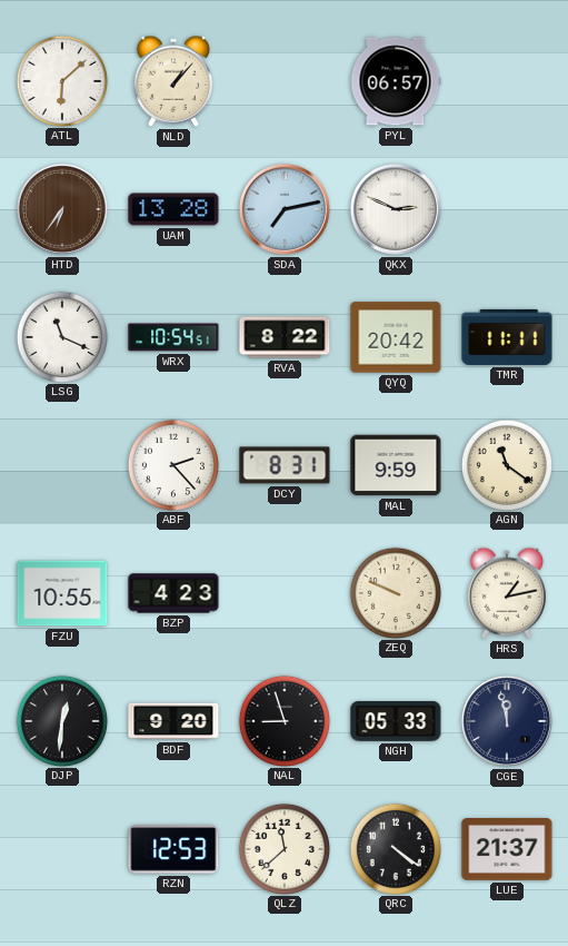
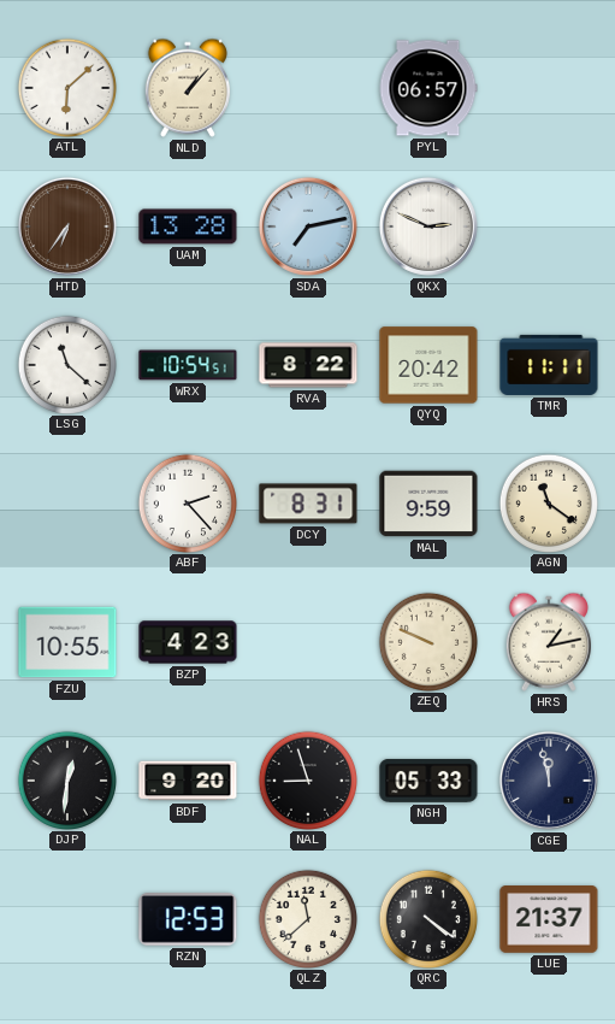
LSG: 11:19 -> 11:22
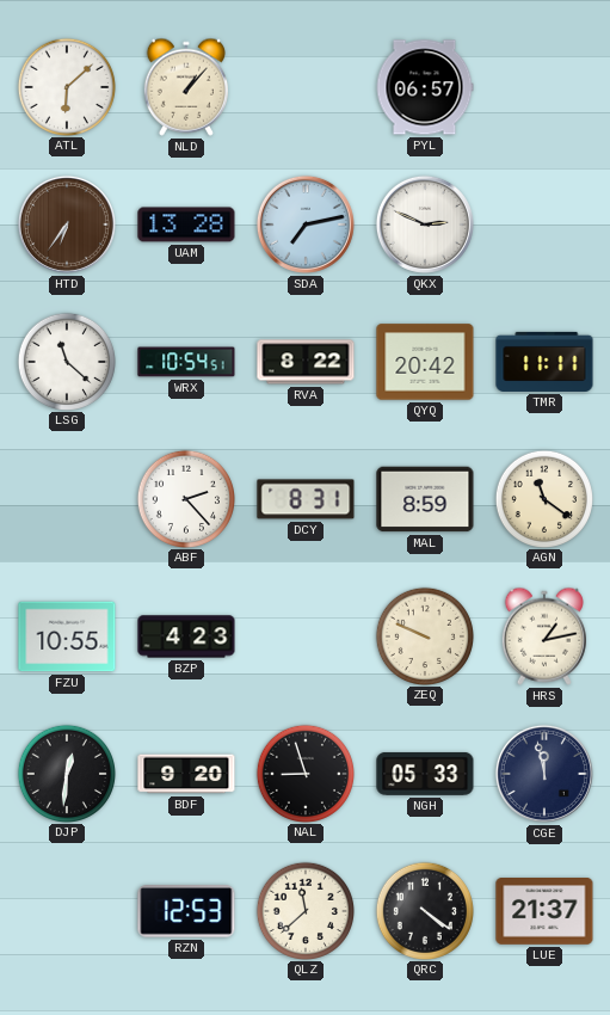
MAL: 9:59 -> 8:59
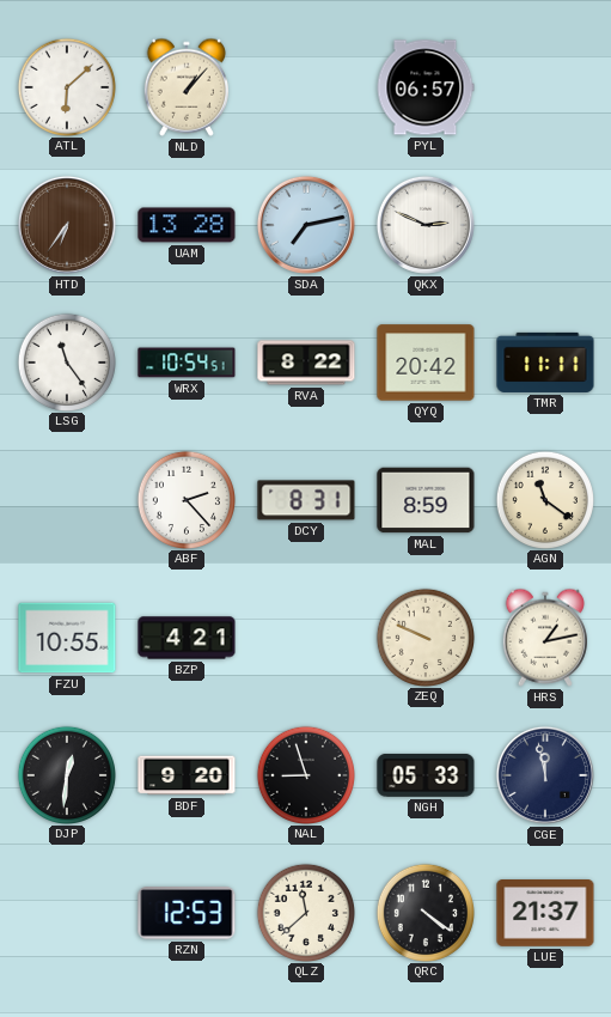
LSG: 11:22 -> 11:24
BZP: 4:23 -> 4:21
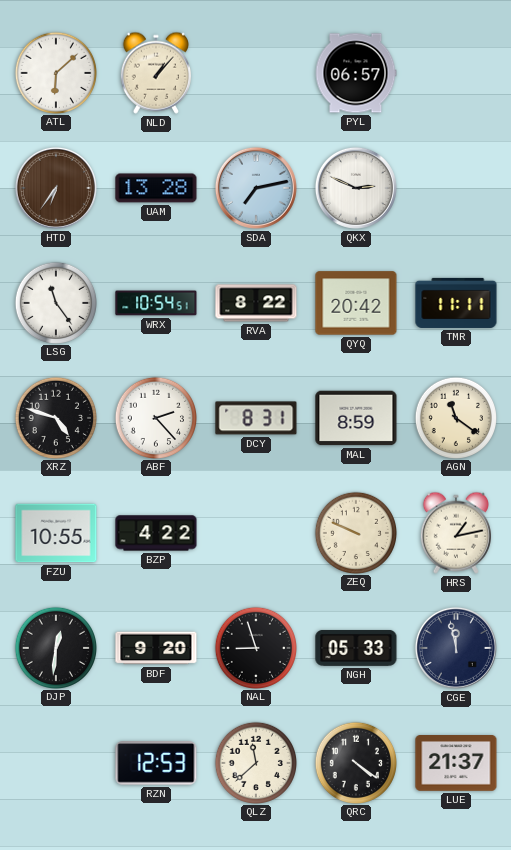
XRZ: none -> 4:48
BZP: 4:21 -> 4:22
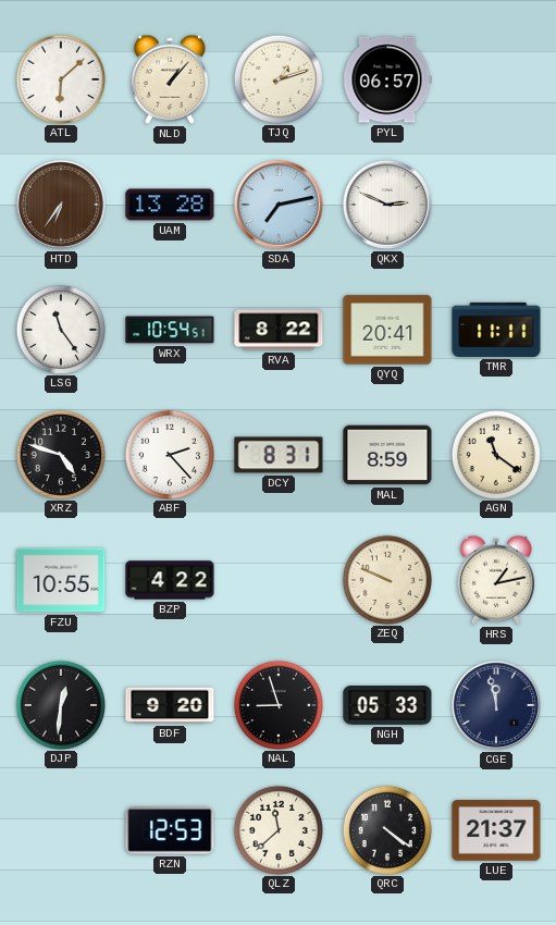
TJQ: none -> 1:12
QYQ: 20:42 -> 20:41
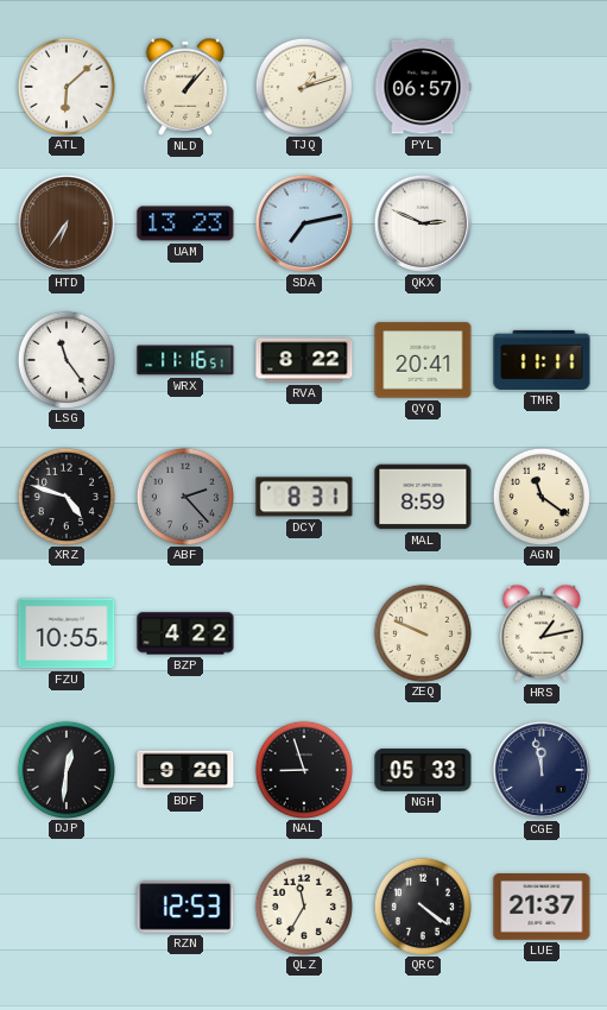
UAM: 13:28 -> 13:23
WRX: 10:54 -> 11:16
ABF dial: white -> grey
QLZ: 11:38 -> 11:35
